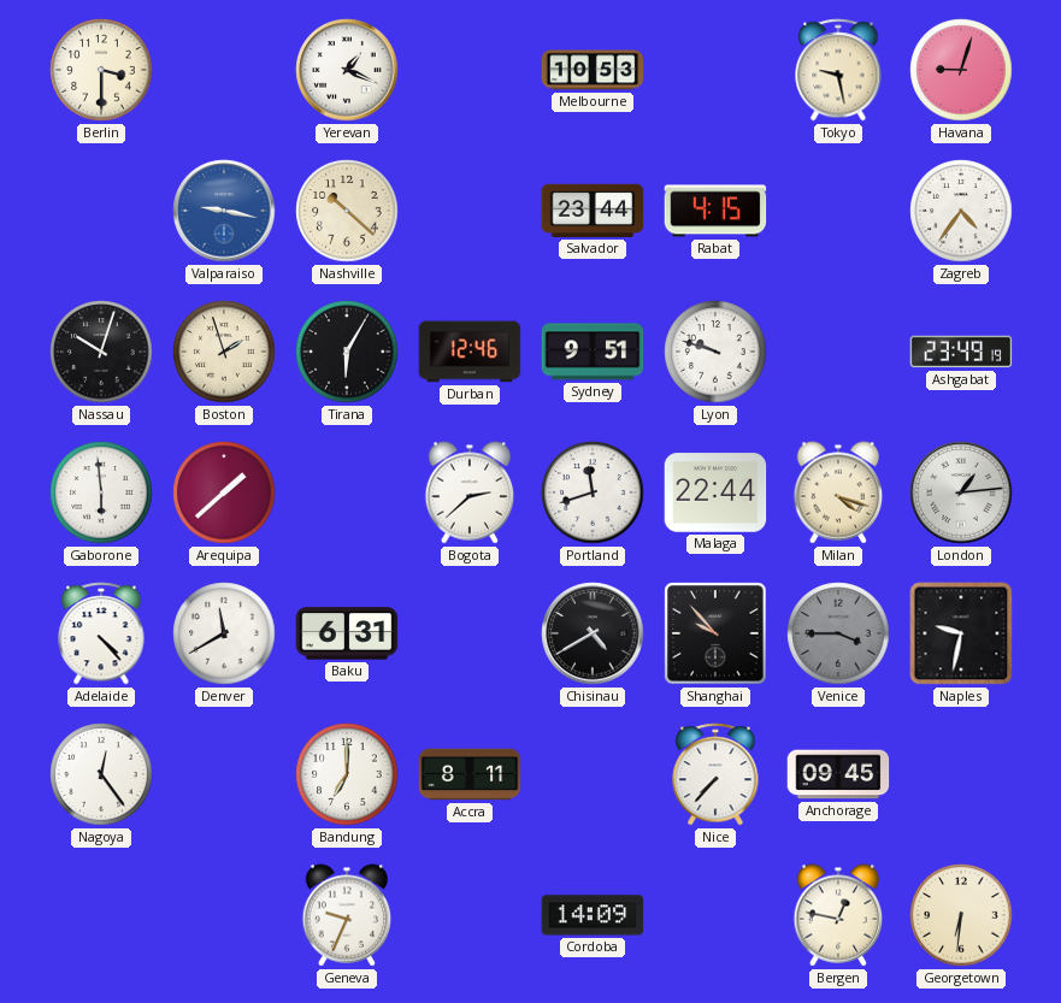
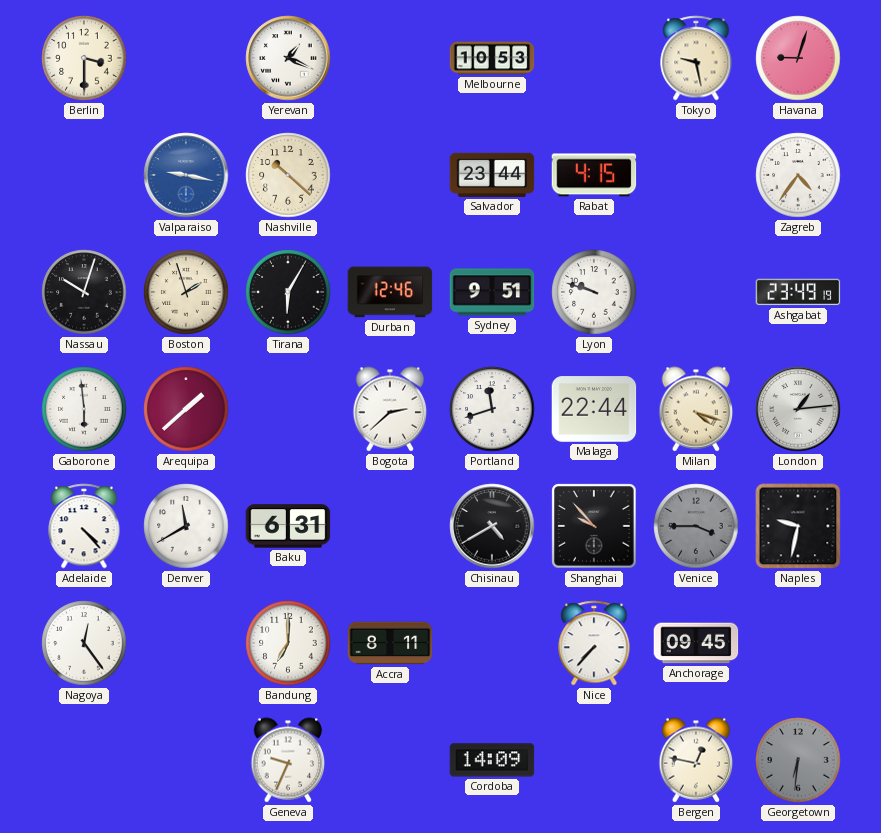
Georgetown dial: cream -> grey
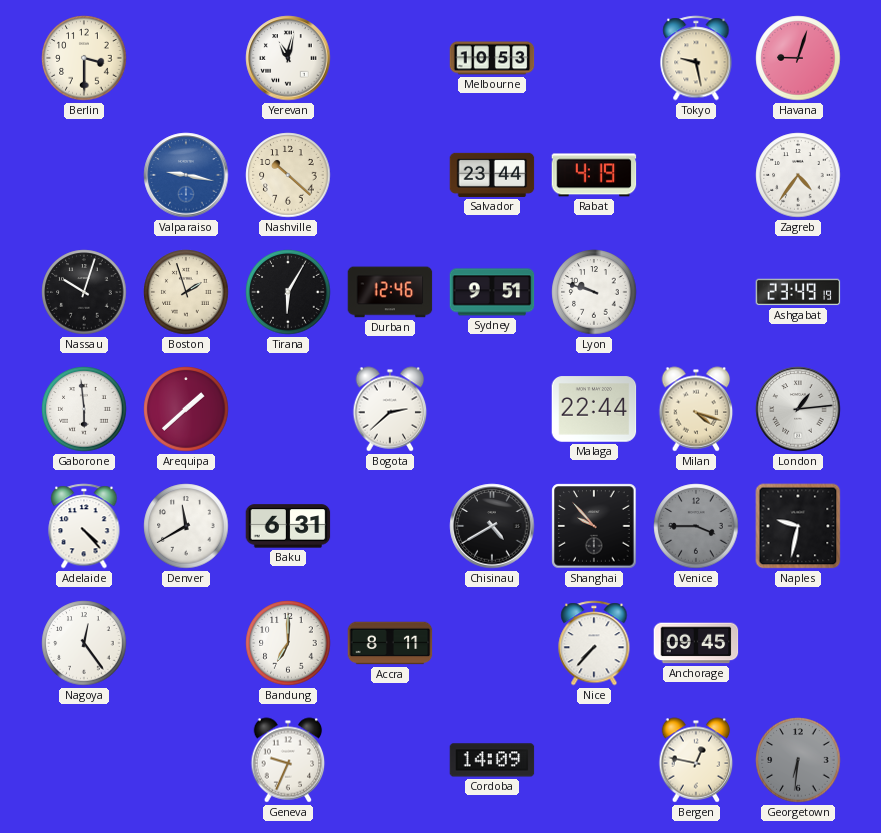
Yerevan: 1:19 -> 11:02
Rabat: 4:15 -> 4:19
Portland: 11:42 -> none
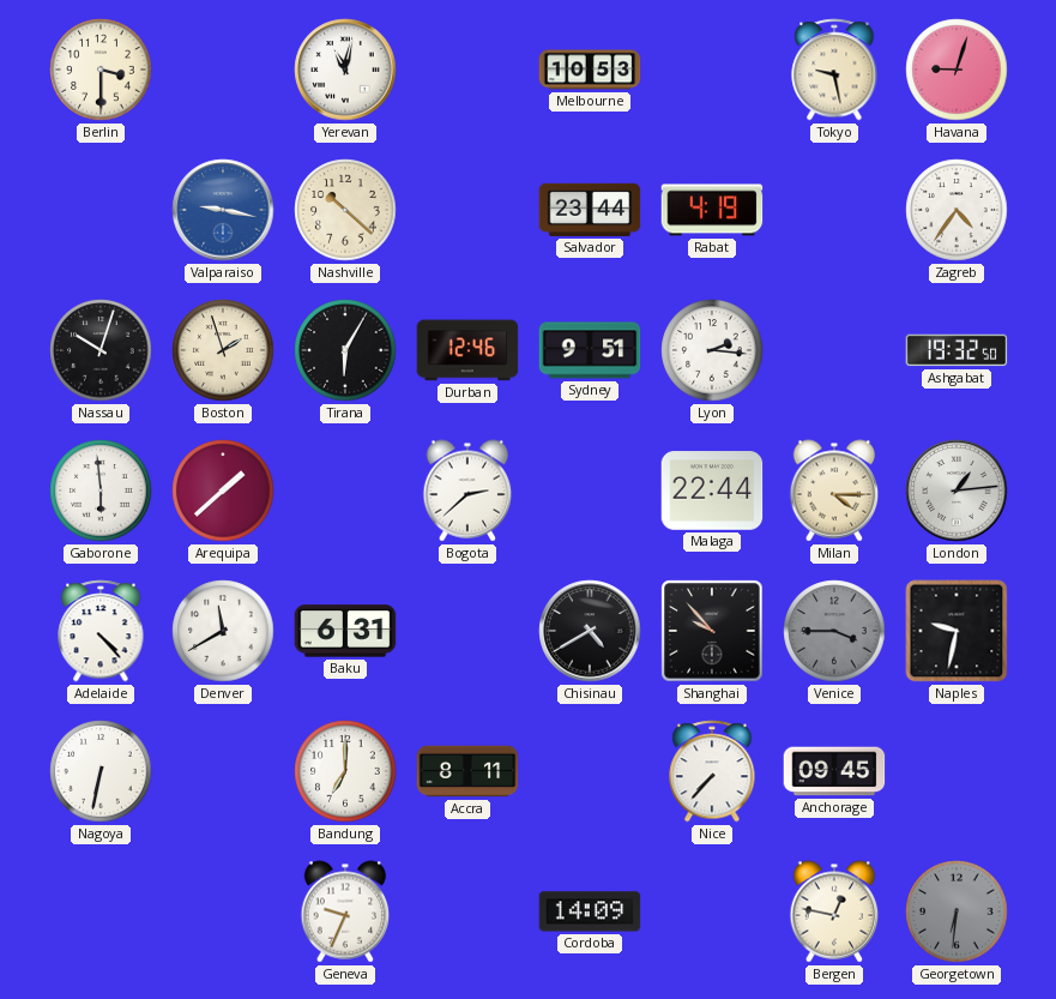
Lyon: 9:48 -> 2:16
Ashgabat: 23:49 -> 19:32
Milan: 4:18 -> 4:15
Nagoya: 12:24 -> 6:32
